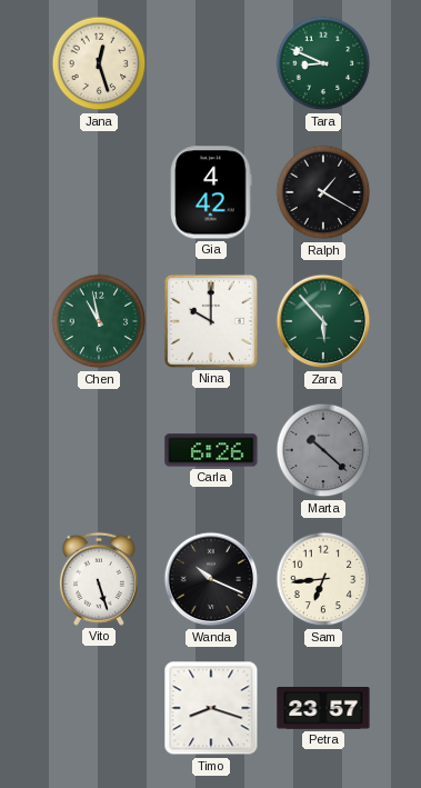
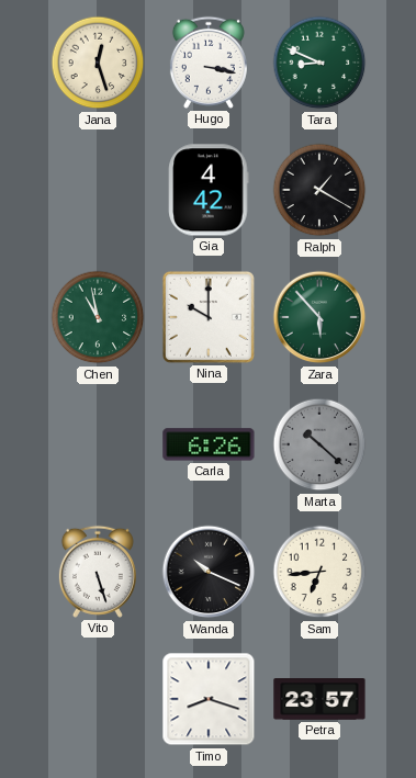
Hugo: none -> 3:17
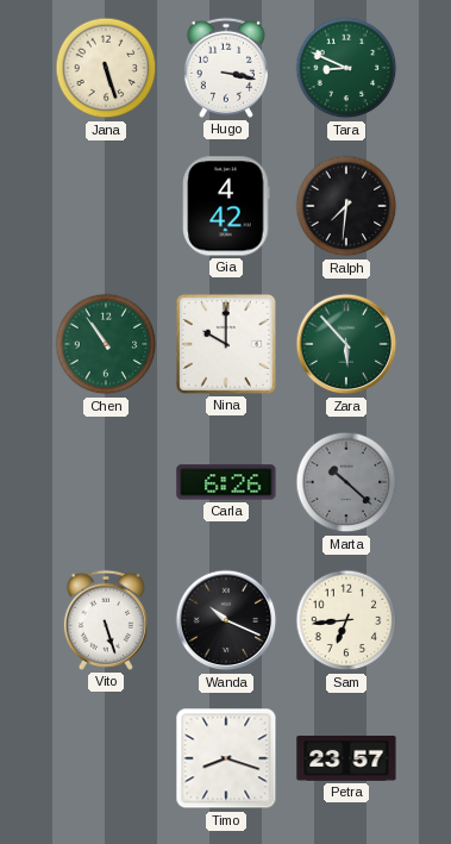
Jana: 12:27 -> 5:27
Ralph: 1:20 -> 7:31
Chen: 10:58 -> 10:54
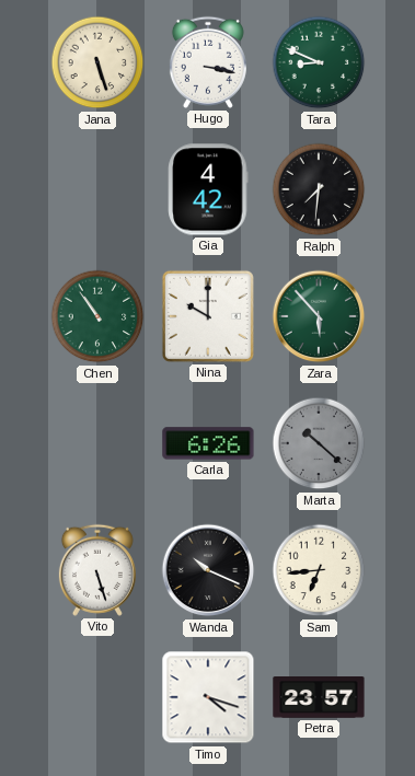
Timo: 8:18 -> 4:18
